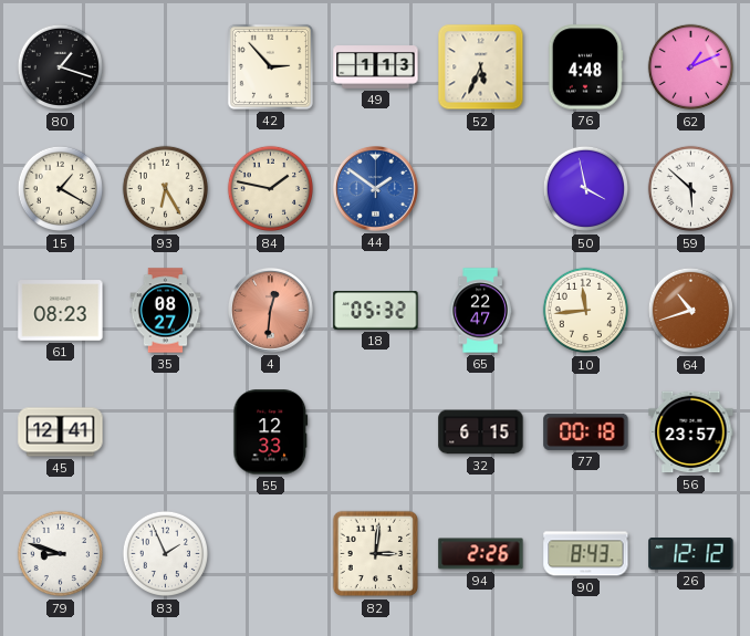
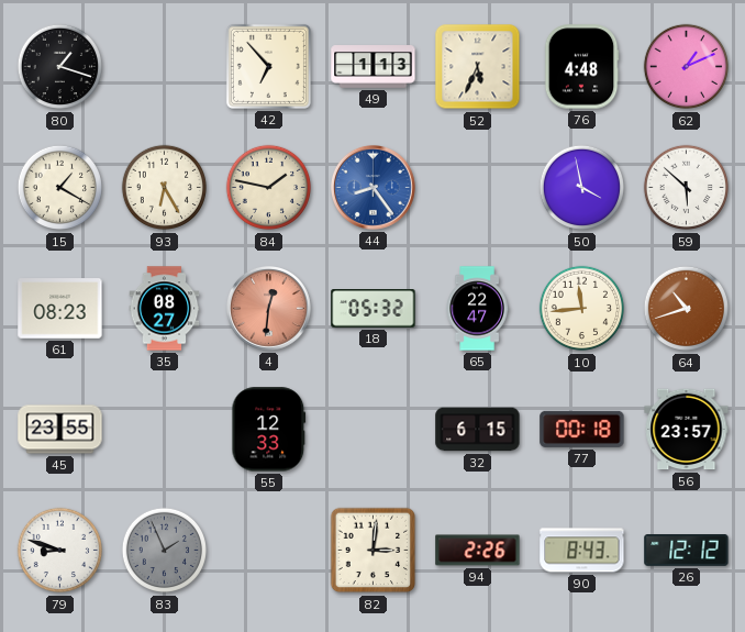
42: 2:53 -> 6:53
44: 1:51 -> 8:24
45: 12:41 -> 23:55
83 dial: white -> grey
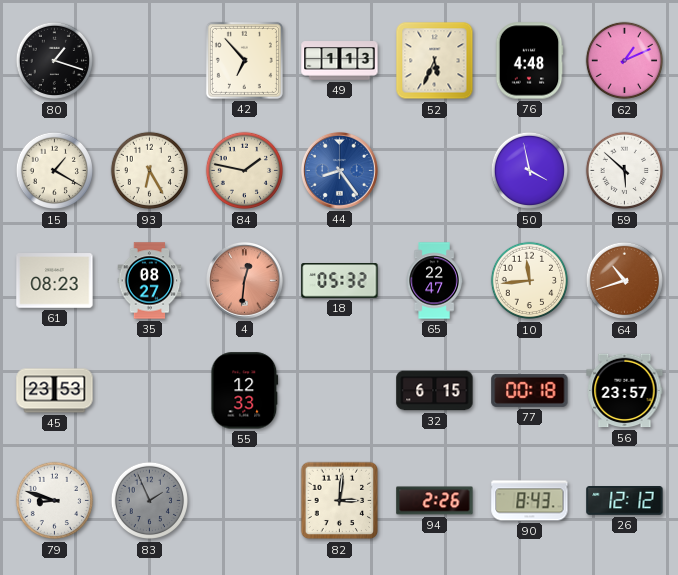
45: 23:55 -> 23:53
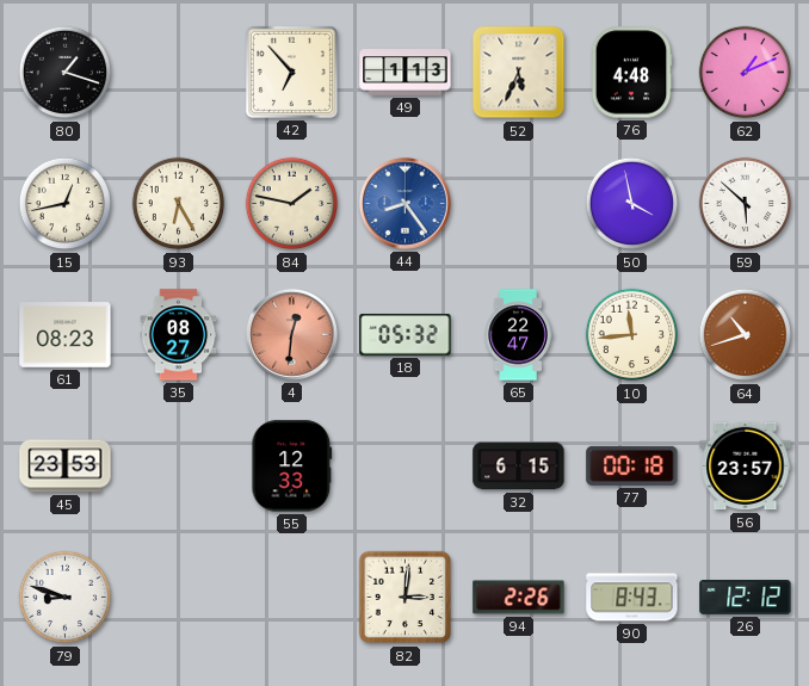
15: 1:20 -> 12:43
83: 1:56 -> none
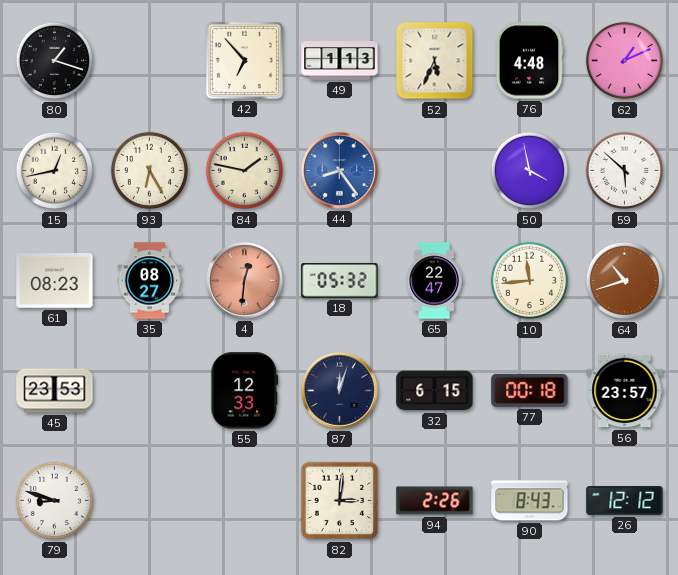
87: none -> 12:03
